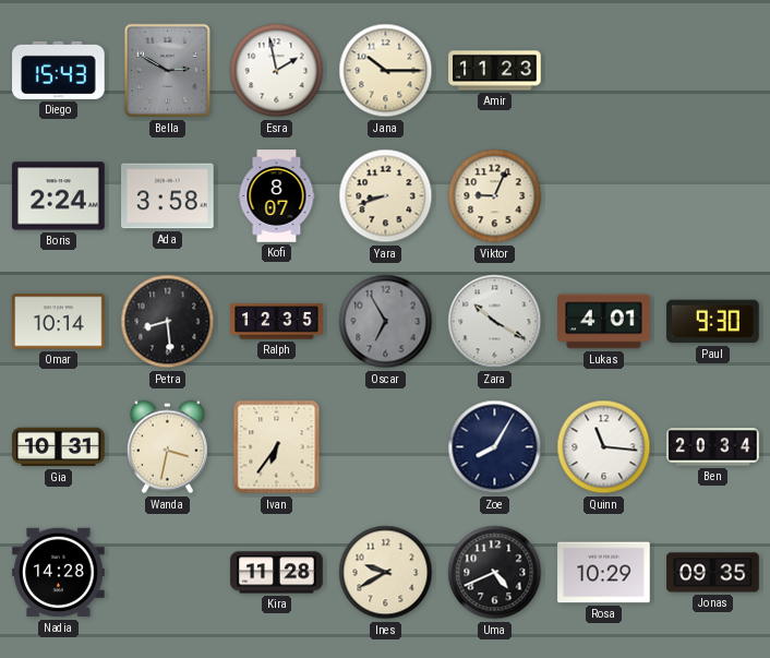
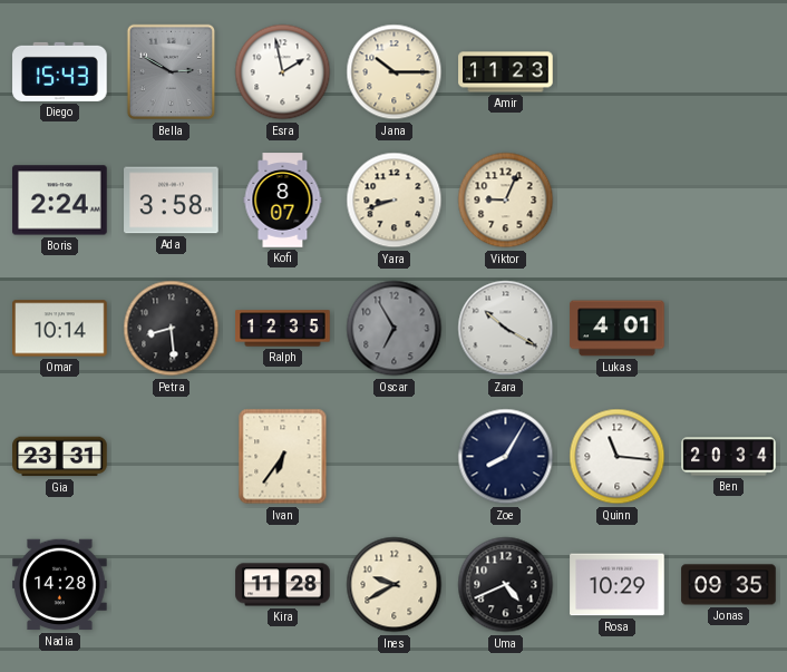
Paul: 9:30 -> none
Gia: 10:31 -> 23:31
Wanda: 3:32 -> none
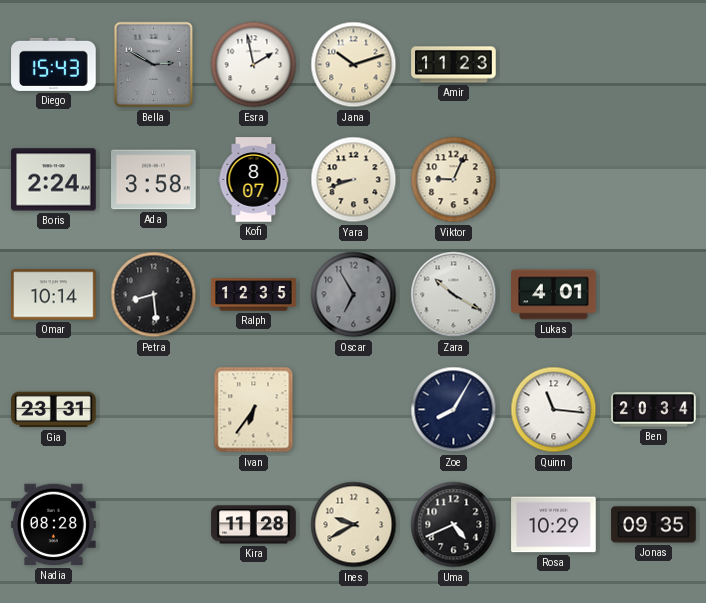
Jana: 10:15 -> 10:12
Nadia: 14:28 -> 08:28
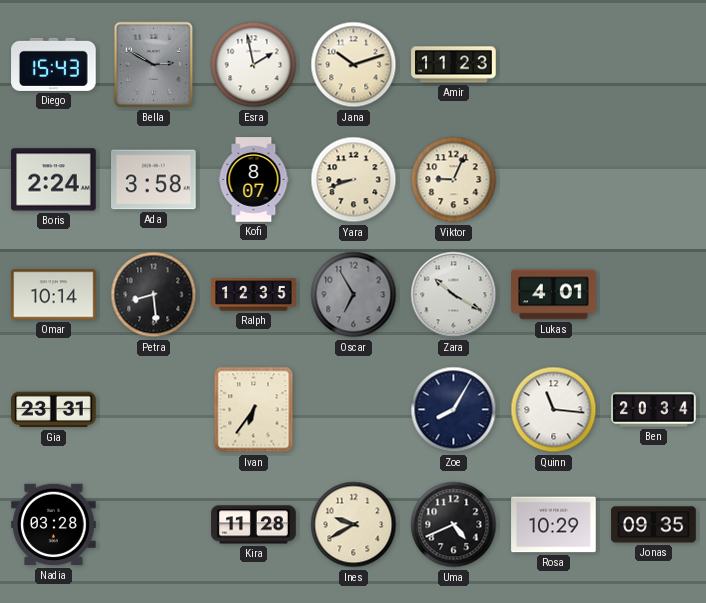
Nadia: 08:28 -> 03:28
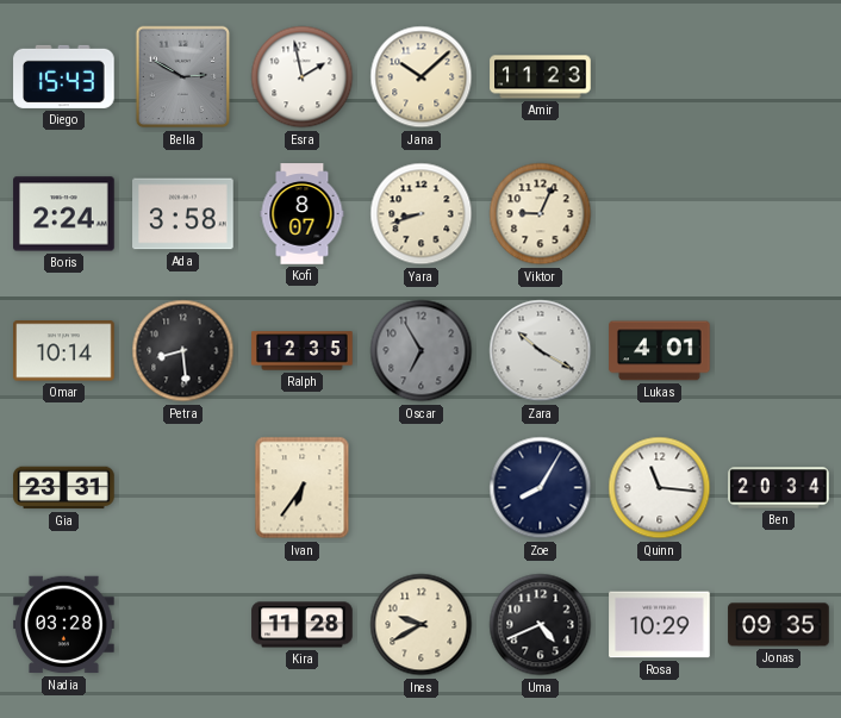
Jana: 10:12 -> 10:08
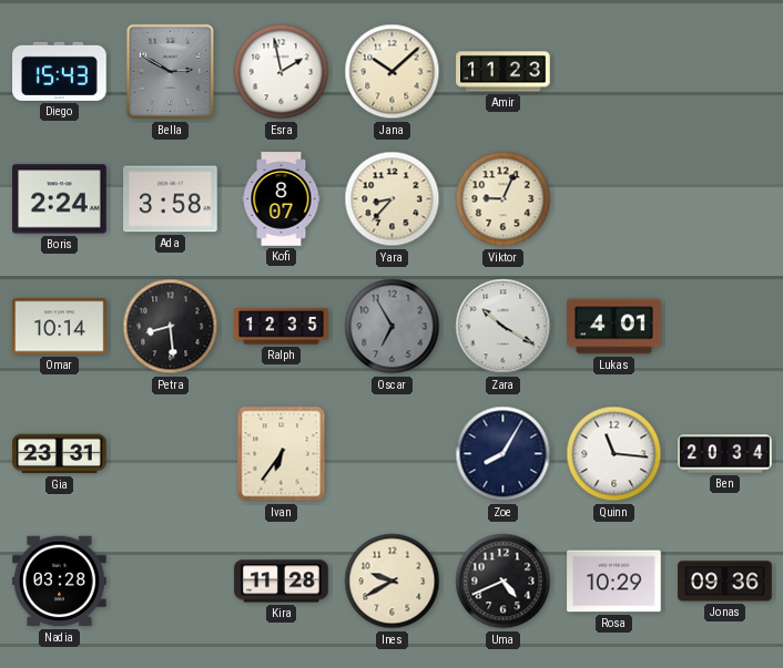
Yara: 8:42 -> 8:37
Jonas: 09:35 -> 09:36
